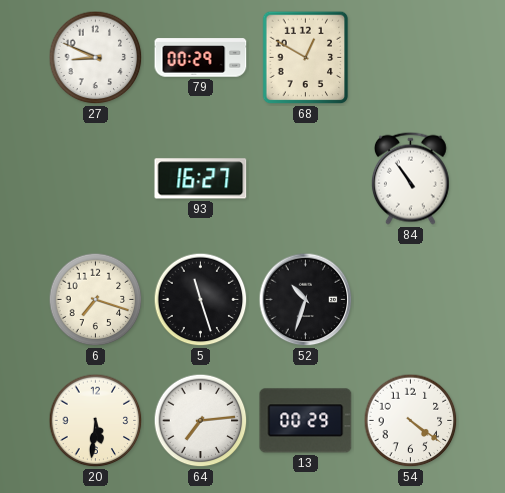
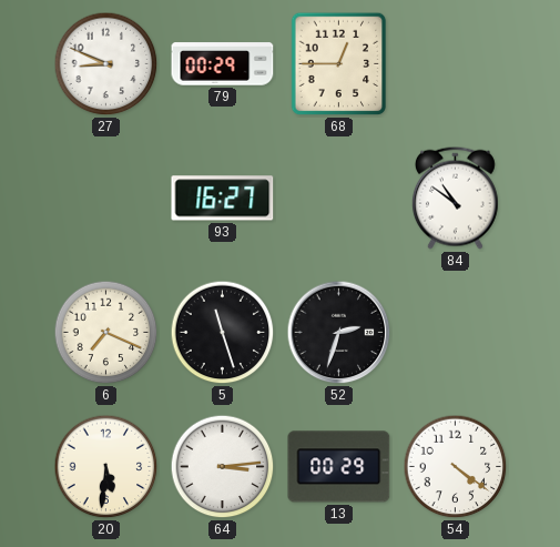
68: 12:50 -> 12:45
84: 10:54 -> 10:51
6: 7:18 -> 7:19
52: 10:33 -> 2:33
64: 7:14 -> 3:14
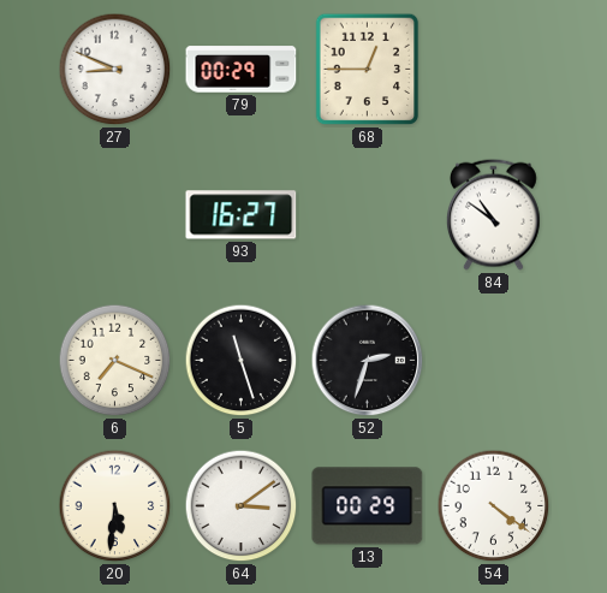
64: 3:14 -> 3:09
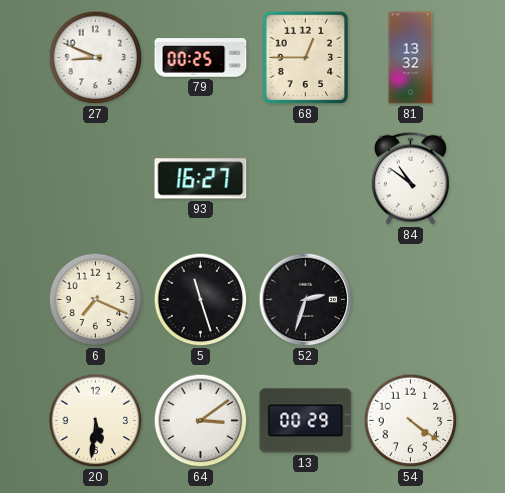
79: 00:29 -> 00:25
81: none -> 13:32
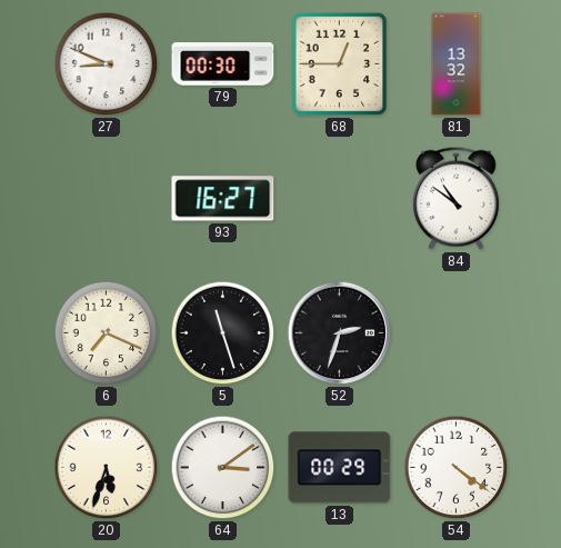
79: 00:25 -> 00:30
20: 5:31 -> 5:33
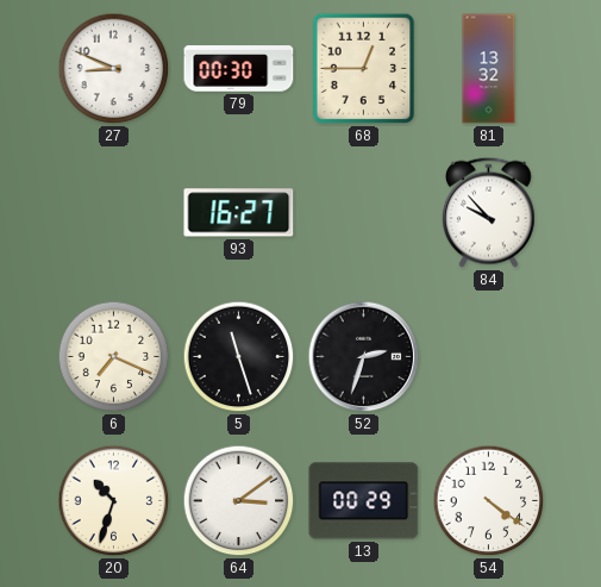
84: 10:51 -> 9:53
20: 5:33 -> 10:33
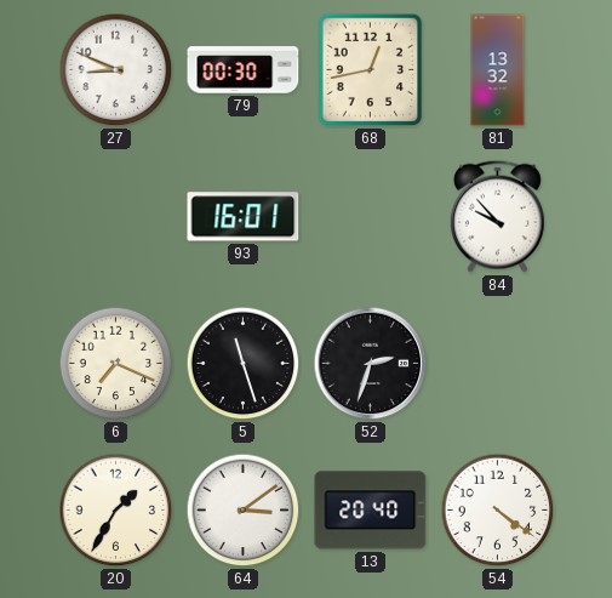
68: 12:45 -> 12:43
93: 16:27 -> 16:01
20: 10:33 -> 1:35
13: 00:29 -> 20:40
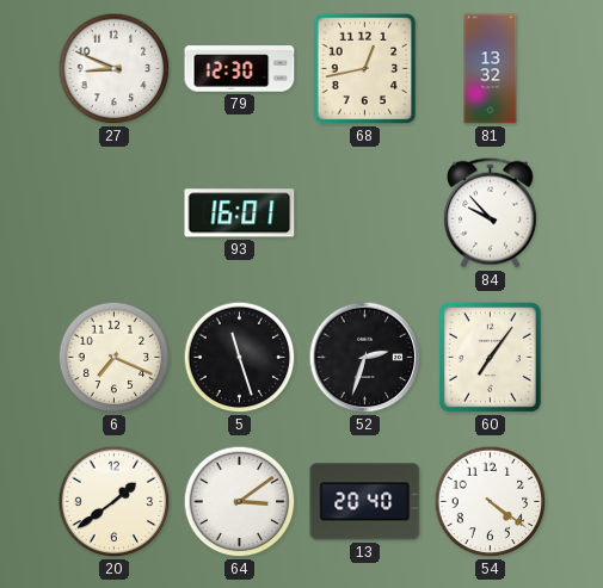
79: 00:30 -> 12:30
60: none -> 7:06
20: 1:35 -> 1:39
